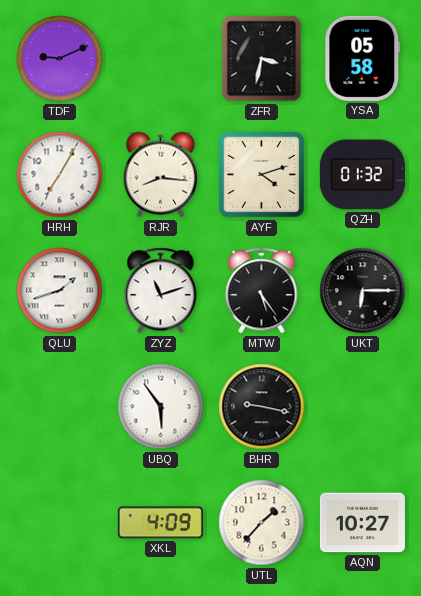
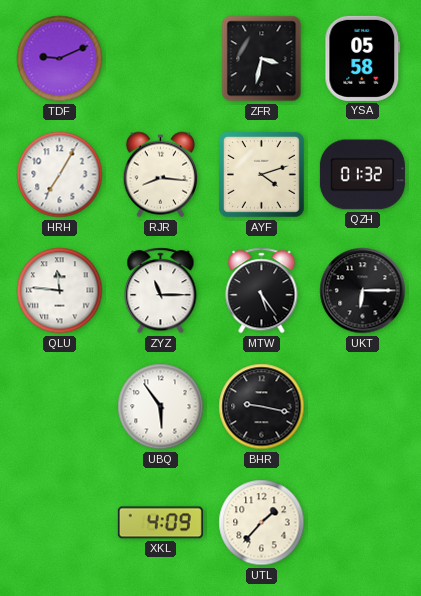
QLU: 1:42 -> 11:46
ZYZ: 11:12 -> 11:15
AQN: 10:27 -> none
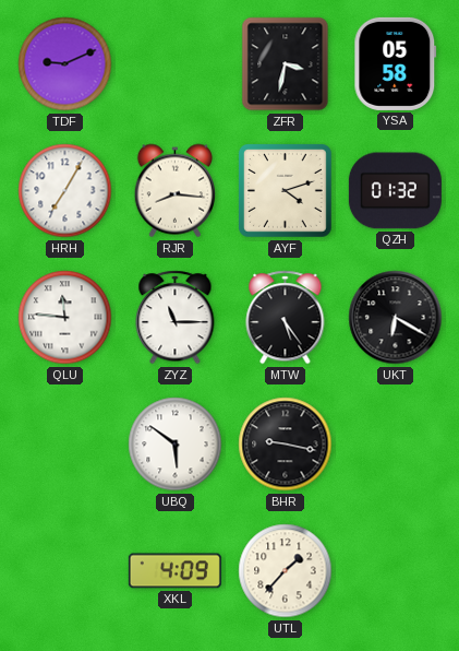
UKT: 6:15 -> 6:20
UBQ: 5:54 -> 5:51
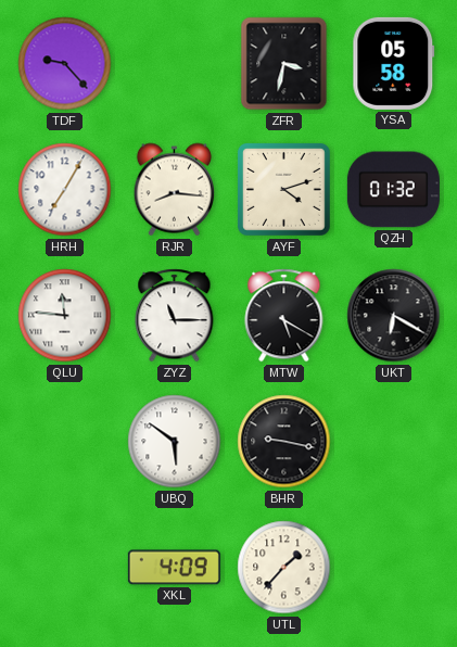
TDF: 9:11 -> 9:23
MTW: 5:24 -> 5:20
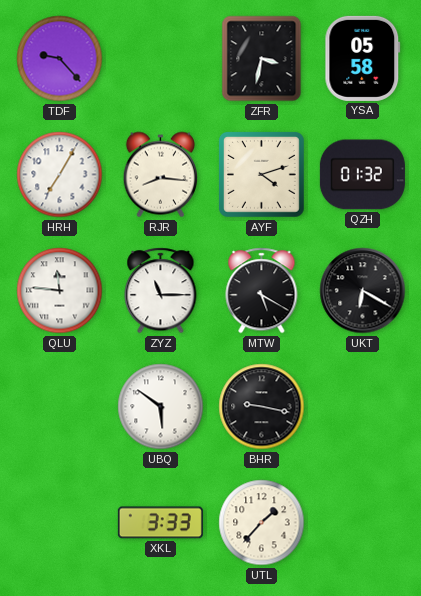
XKL: 4:09 -> 3:33
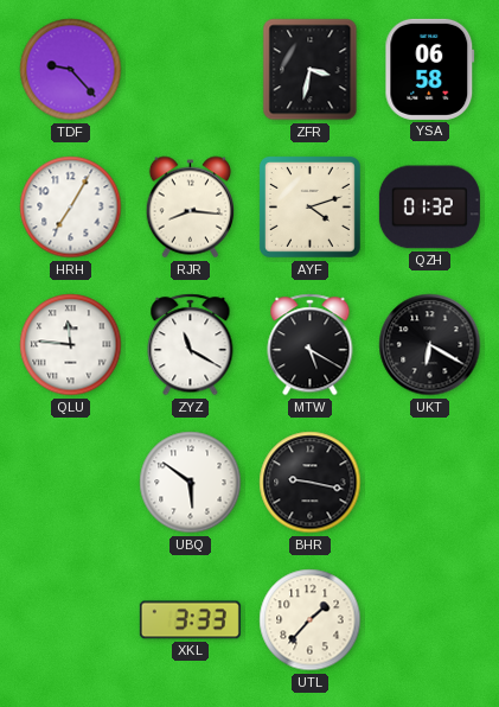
YSA: 05:58 -> 06:58
ZYZ: 11:15 -> 11:20
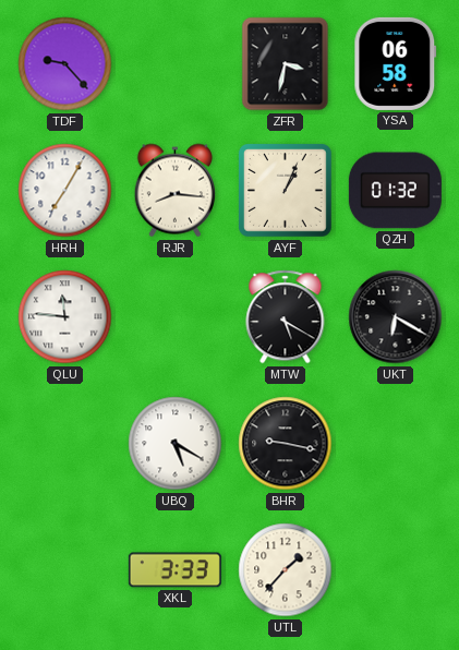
AYF: 4:12 -> 1:04
ZYZ: 11:20 -> none
UBQ: 5:51 -> 5:20
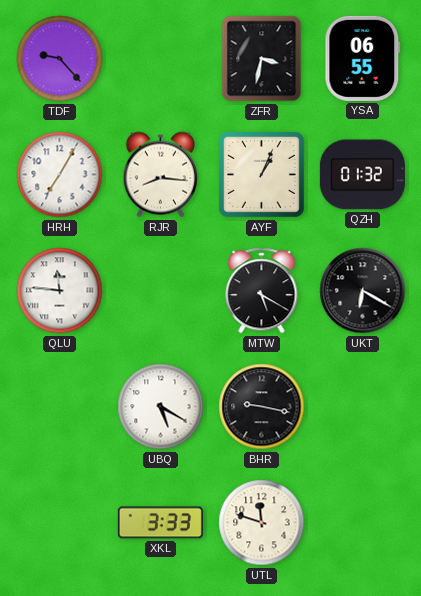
YSA: 06:58 -> 06:55
UTL: 1:37 -> 11:48
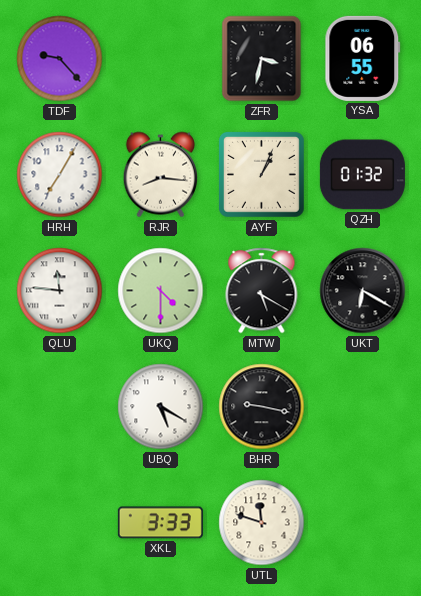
UKQ: none -> 4:30
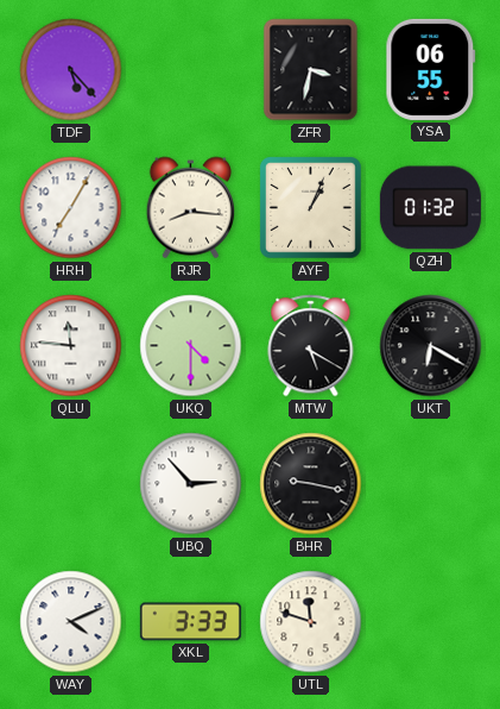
TDF: 9:23 -> 5:23
UBQ: 5:20 -> 2:53
WAY: none -> 4:11
